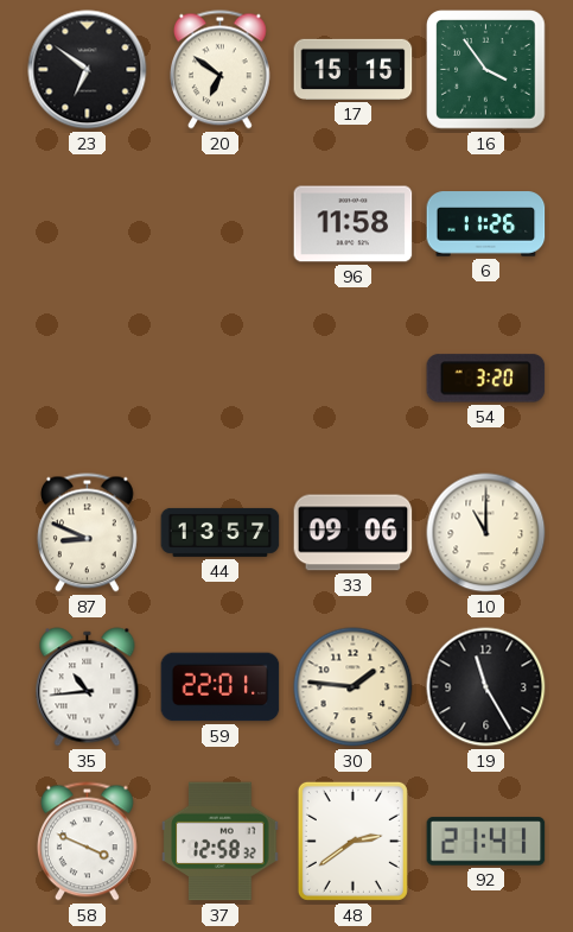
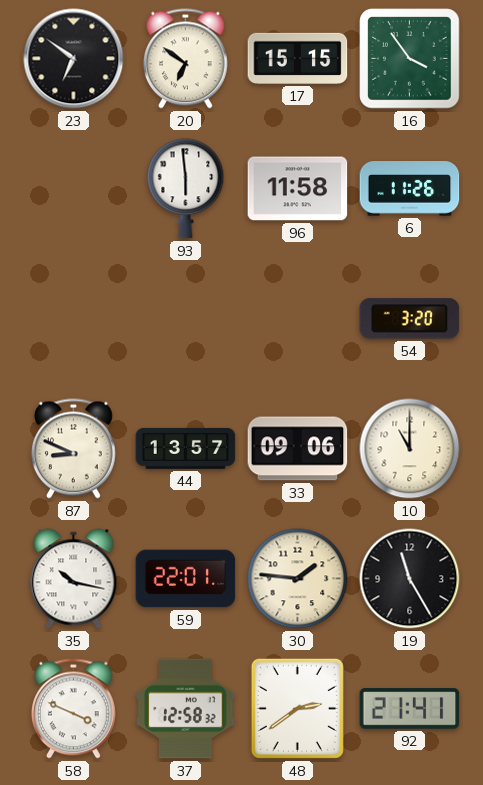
93: none -> 5:59
35: 10:44 -> 10:17
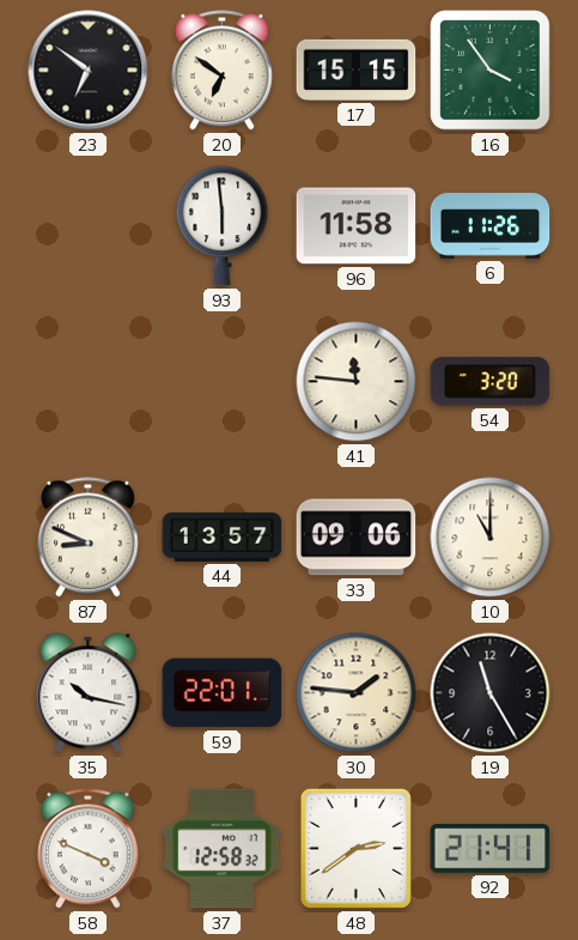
41: none -> 11:46
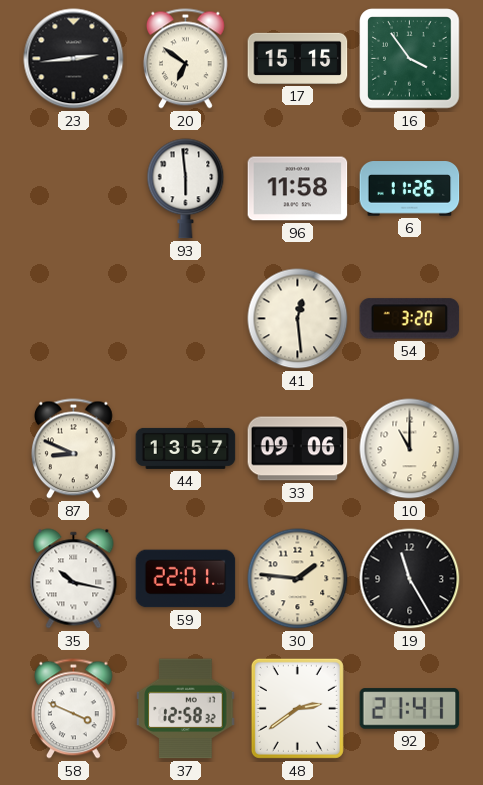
23: 6:51 -> 2:44
41: 11:46 -> 12:29
